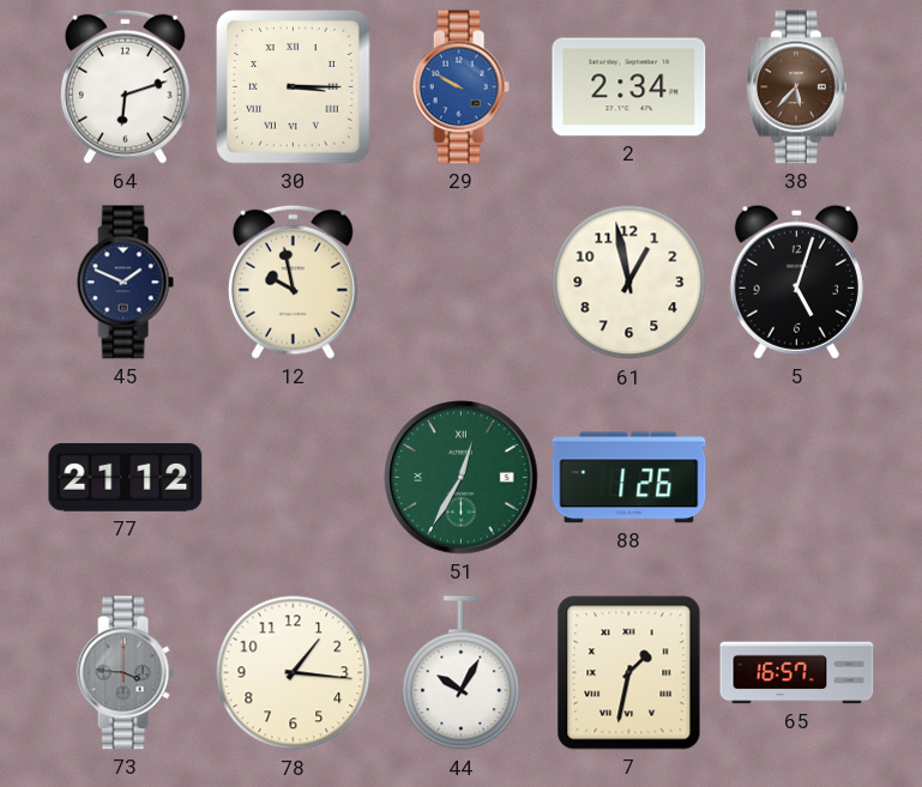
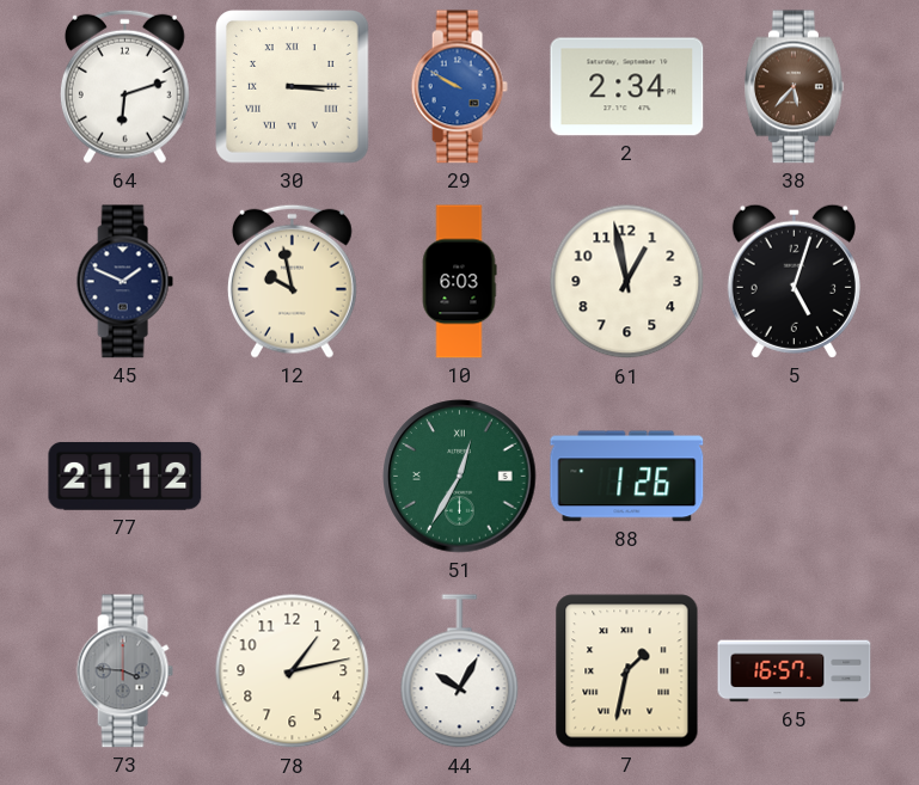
10: none -> 6:03
78: 1:16 -> 1:13
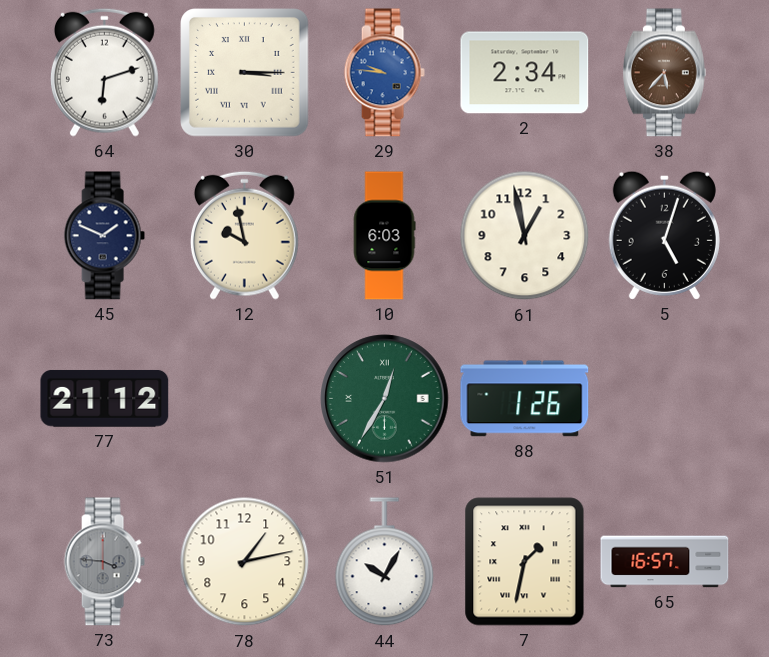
29: 9:50 -> 9:46
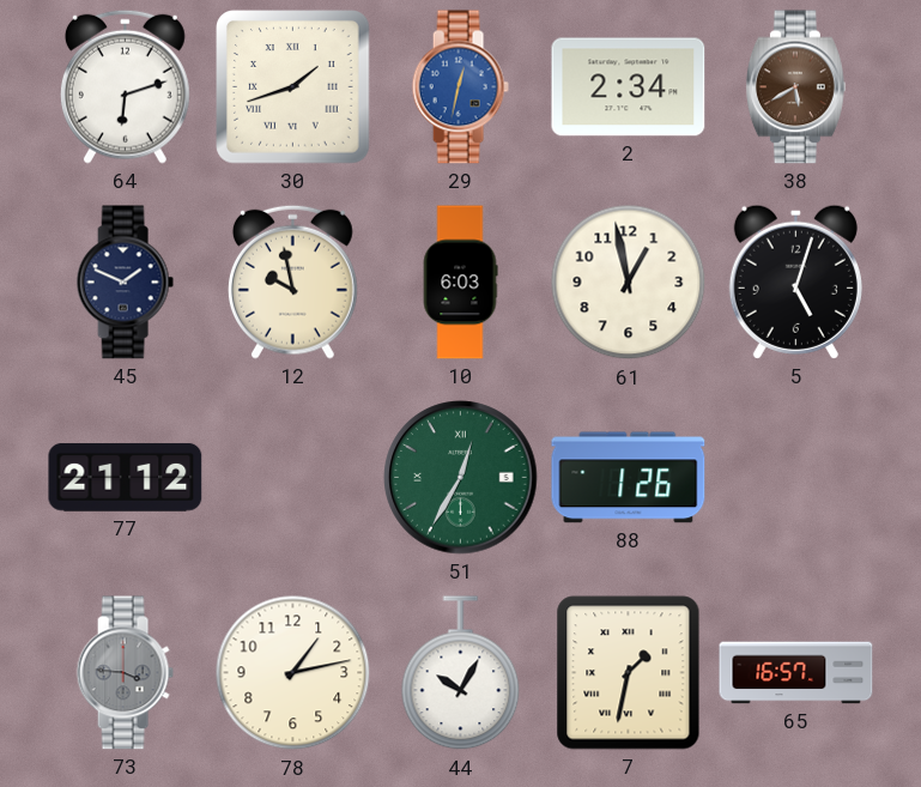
30: 3:15 -> 1:42
29: 9:46 -> 12:32
38: 5:37 -> 5:40
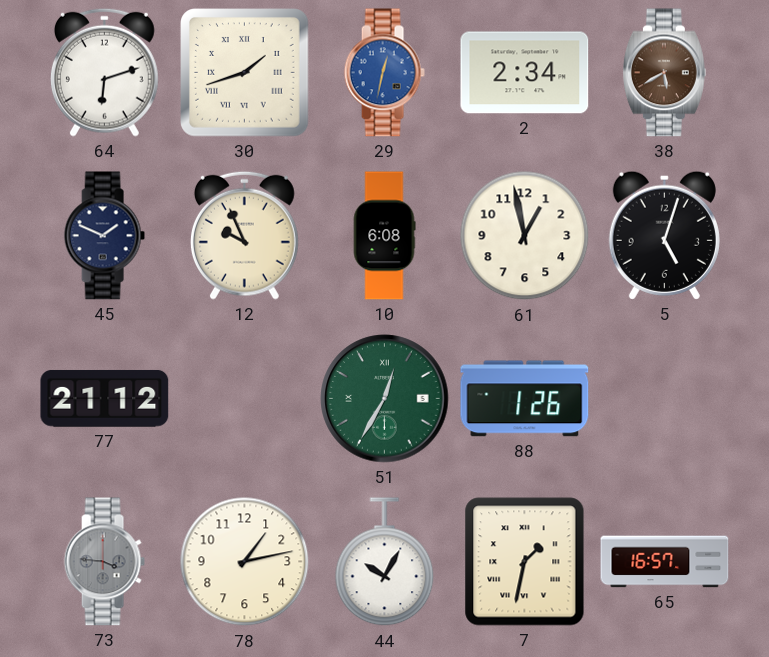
12: 9:58 -> 9:56
10: 6:03 -> 6:08
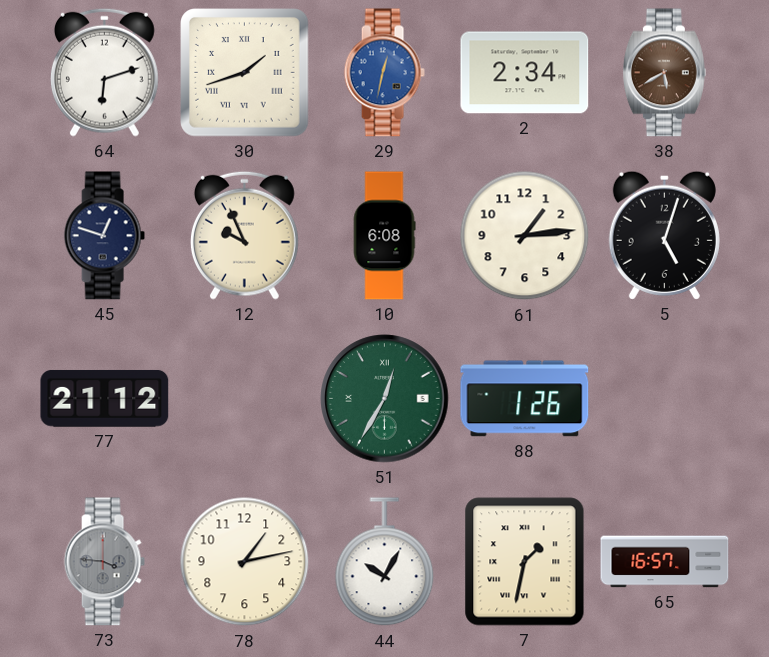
45: 1:49 -> 12:48
61: 12:58 -> 1:14
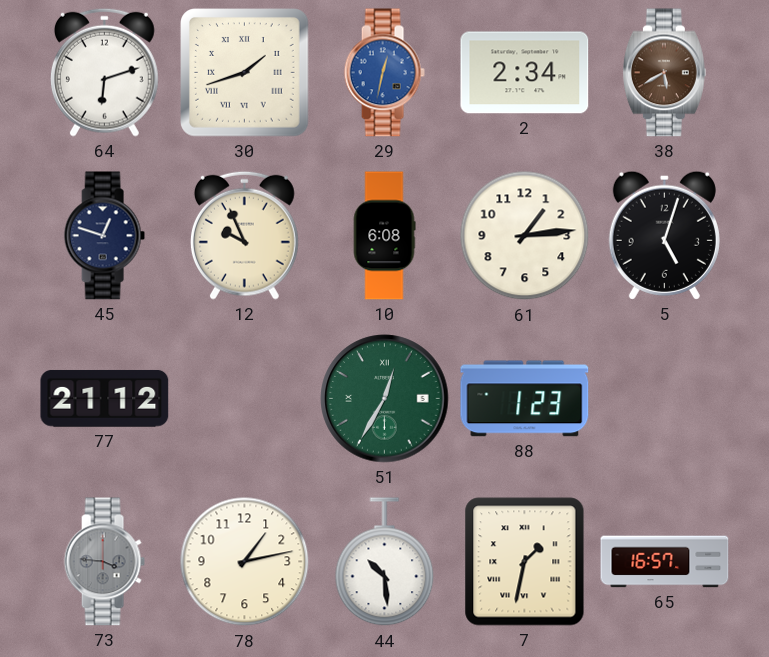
88: 1:26 -> 1:23
44: 10:05 -> 10:29
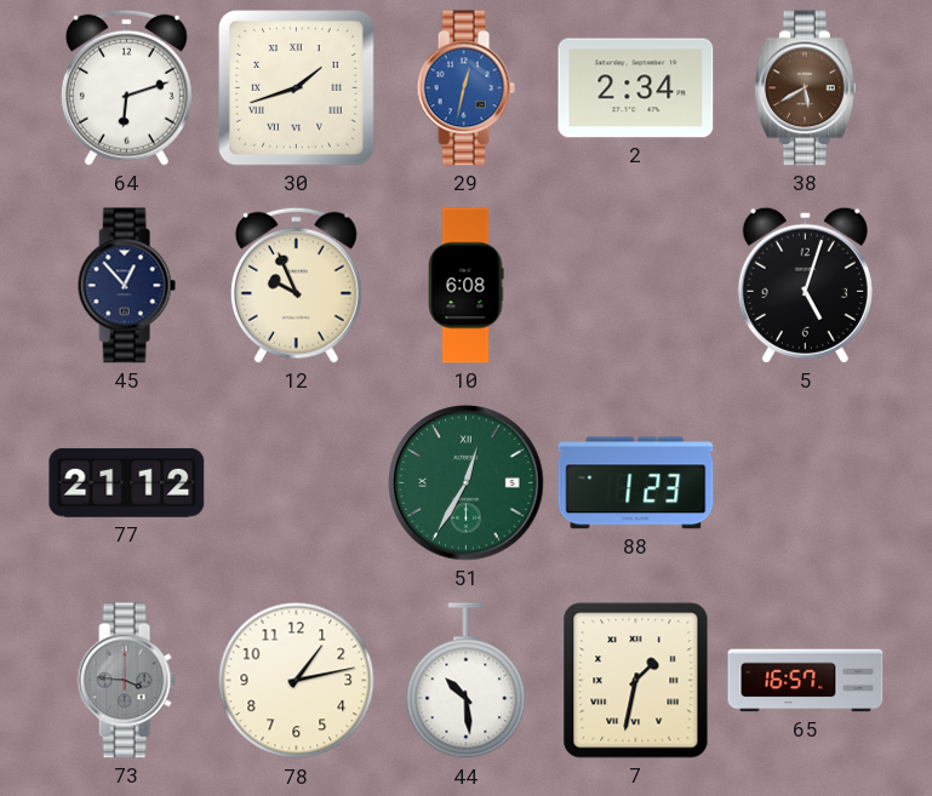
45: 12:48 -> 12:53
61: 1:14 -> none
